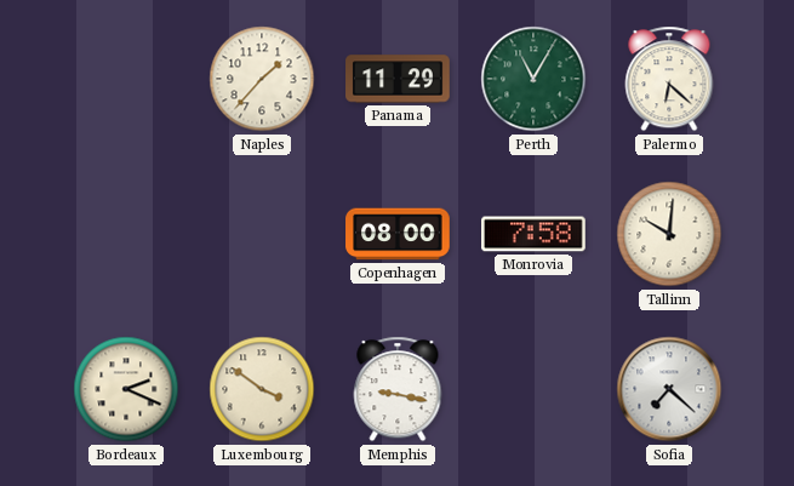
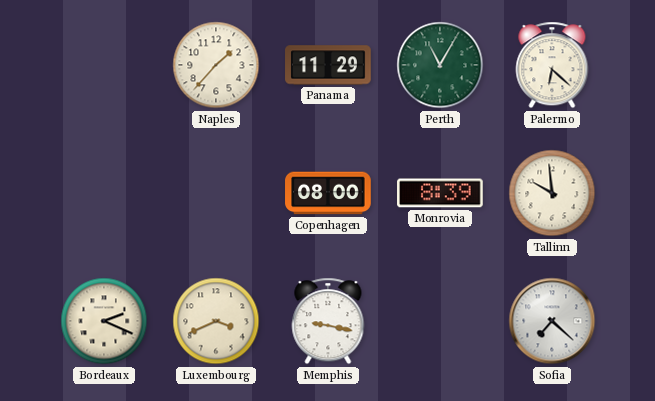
Monrovia: 7:58 -> 8:39
Tallinn: 10:01 -> 9:59
Luxembourg: 3:51 -> 3:41
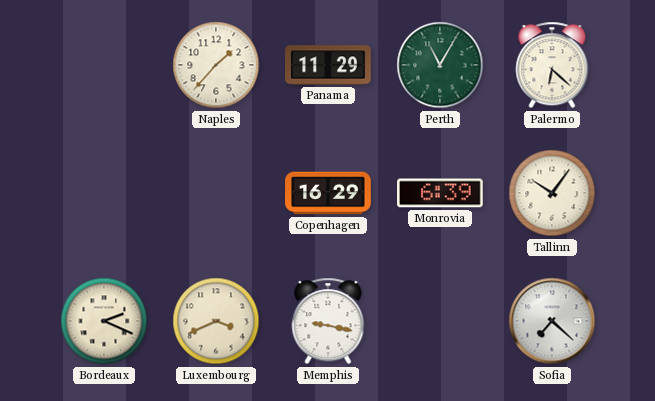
Copenhagen: 08:00 -> 16:29
Monrovia: 8:39 -> 6:39
Tallinn: 9:59 -> 10:06
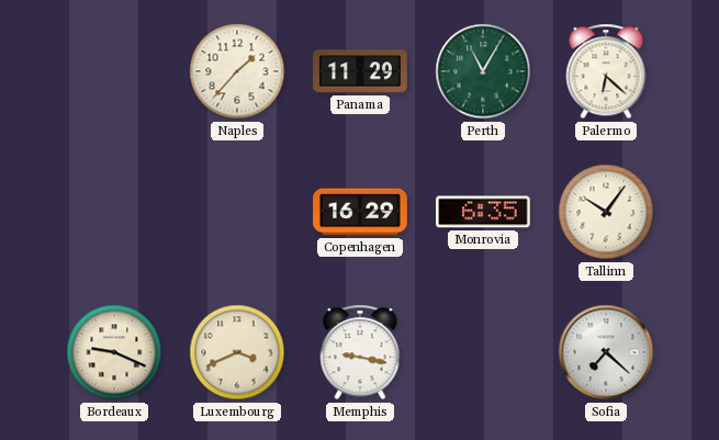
Monrovia: 6:39 -> 6:35
Bordeaux: 2:19 -> 9:19
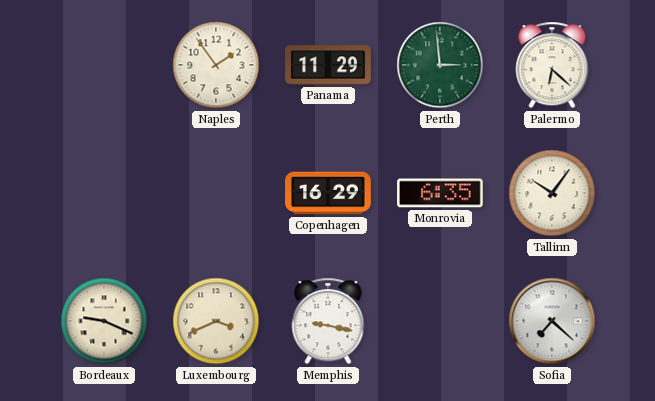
Naples: 1:37 -> 1:54
Perth: 11:05 -> 2:59
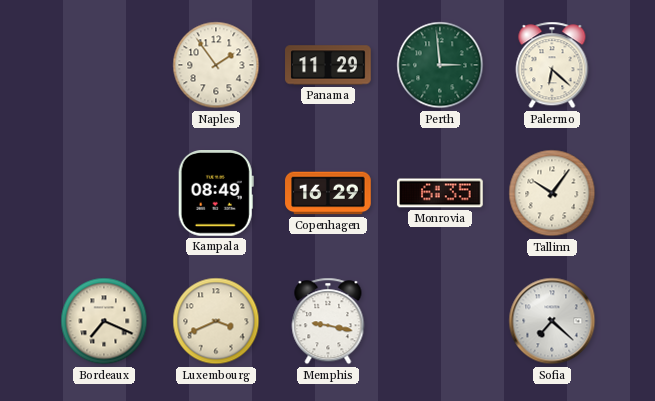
Kampala: none -> 08:49
Bordeaux: 9:19 -> 7:19
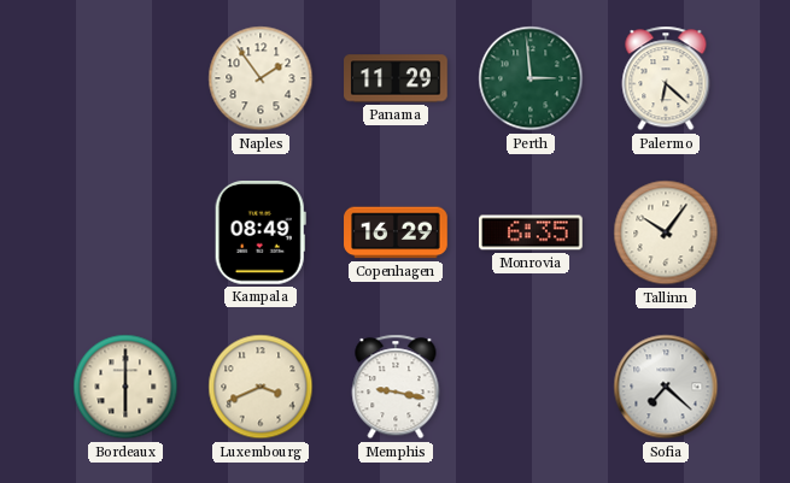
Bordeaux: 7:19 -> 6:00
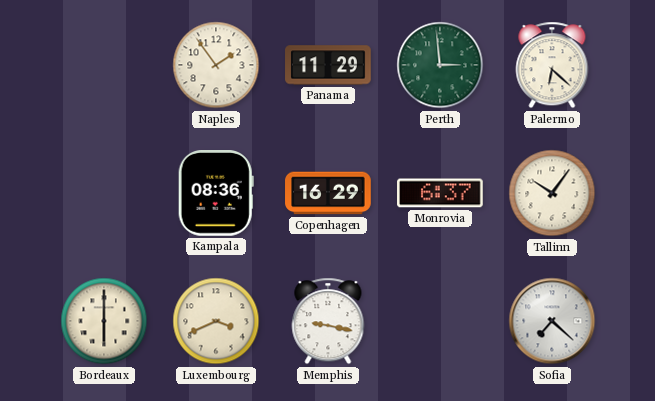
Kampala: 08:49 -> 08:36
Monrovia: 6:35 -> 6:37
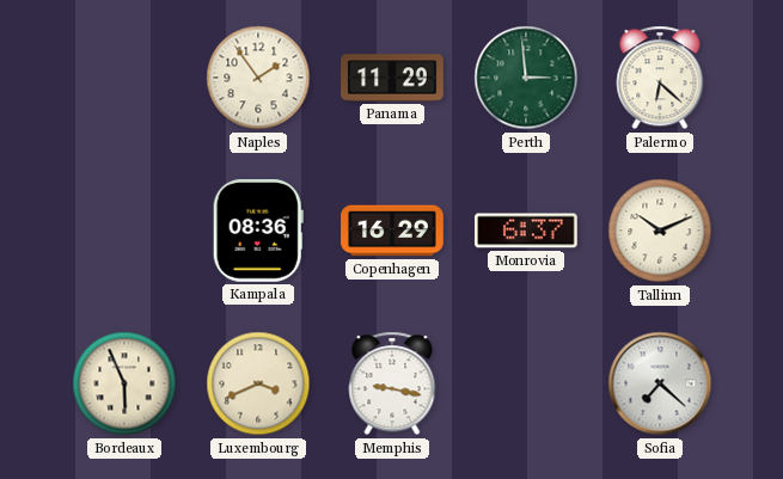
Tallinn: 10:06 -> 10:11
Bordeaux: 6:00 -> 5:56
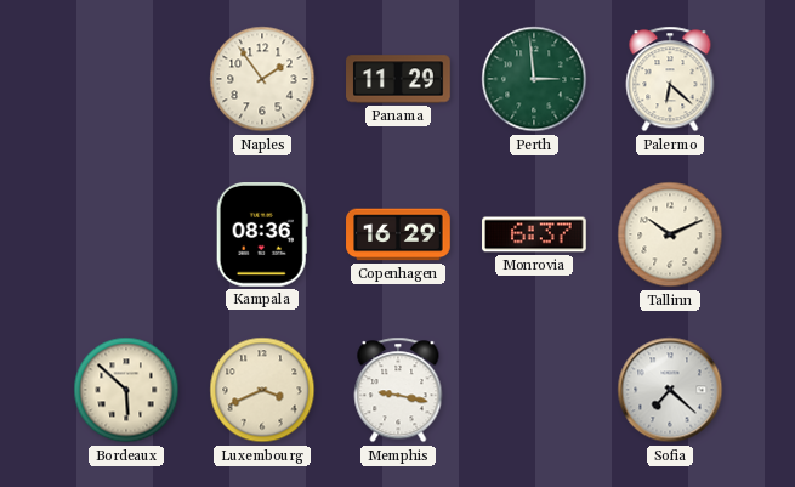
Bordeaux: 5:56 -> 5:52
